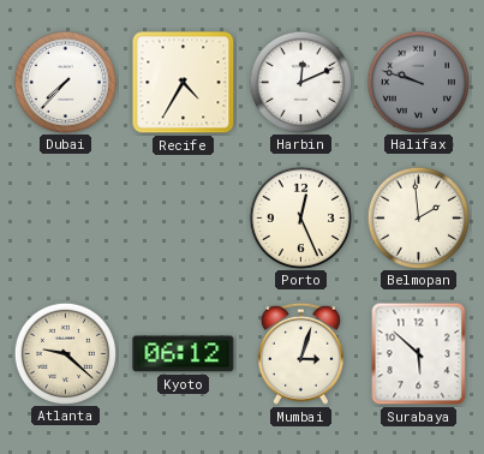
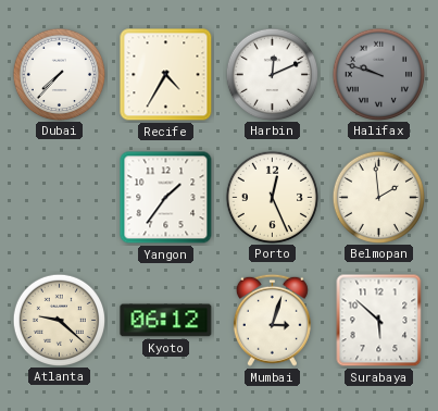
Yangon: none -> 1:36
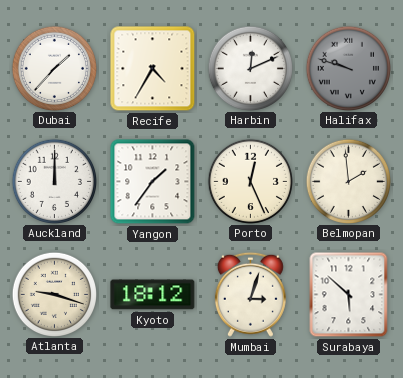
Dubai: 7:37 -> 1:37
Auckland: none -> 12:00
Atlanta: 9:22 -> 9:18
Kyoto: 06:12 -> 18:12
